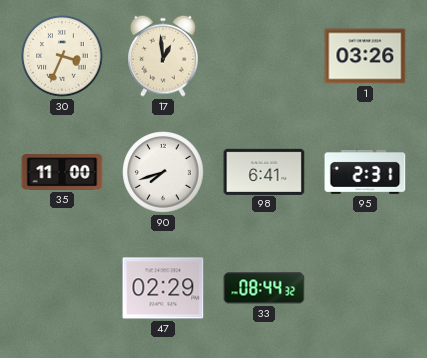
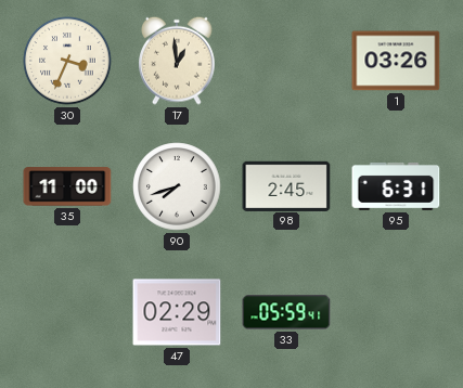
98: 6:41 -> 2:45
95: 2:31 -> 6:31
33: 08:44 -> 05:59
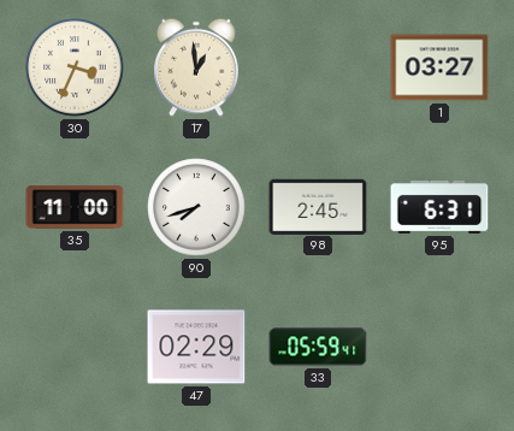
1: 03:26 -> 03:27
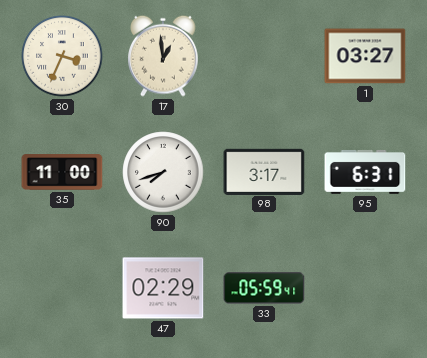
98: 2:45 -> 3:17
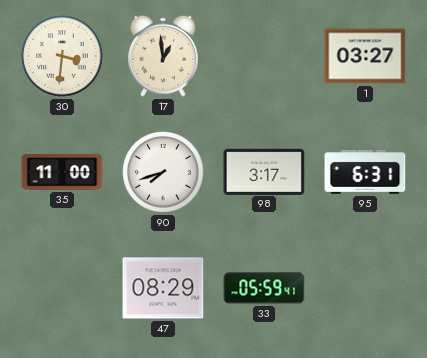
30: 3:34 -> 3:31
47: 02:29 -> 08:29
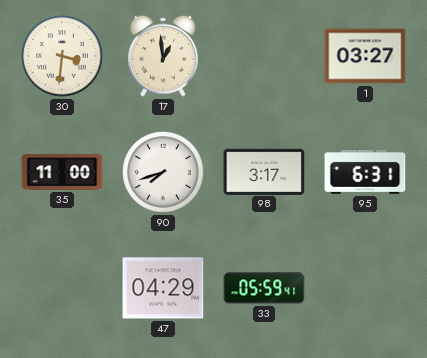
47: 08:29 -> 04:29
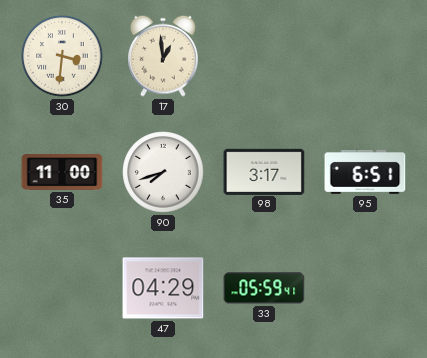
1: 03:27 -> none
95: 6:31 -> 6:51
